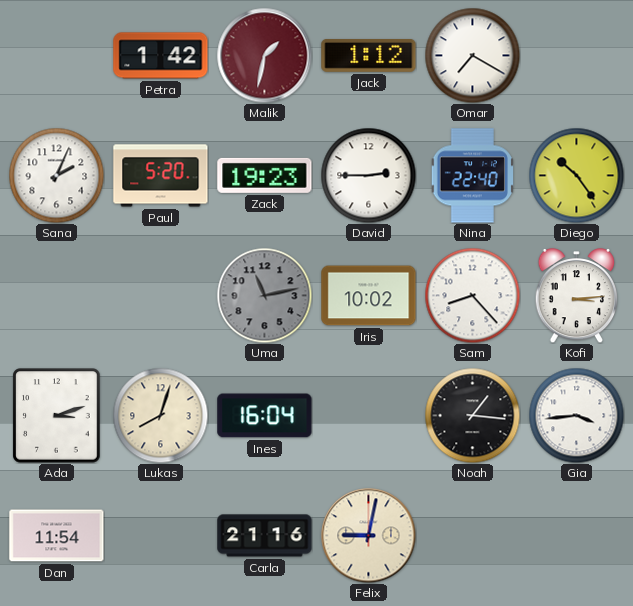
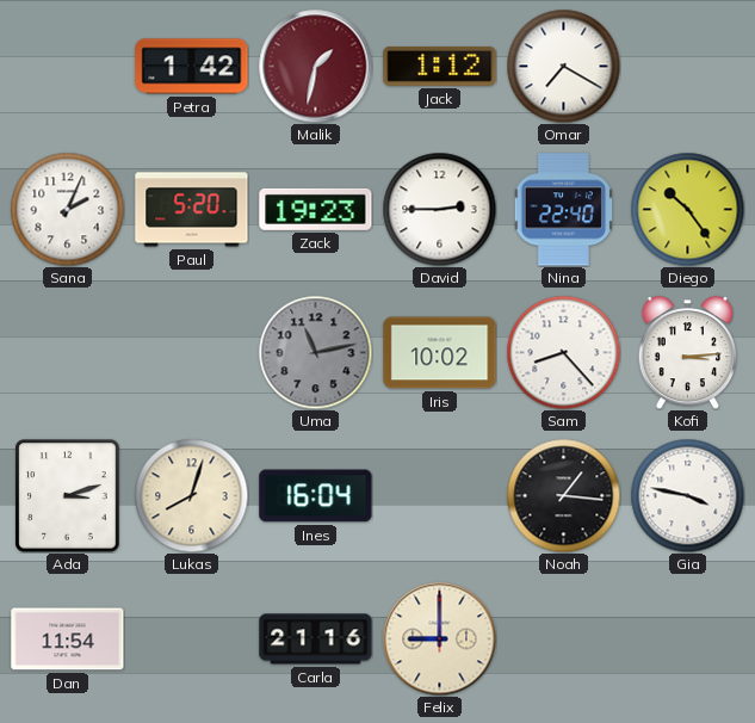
Gia: 3:44 -> 3:47
Felix: 9:02 -> 9:00
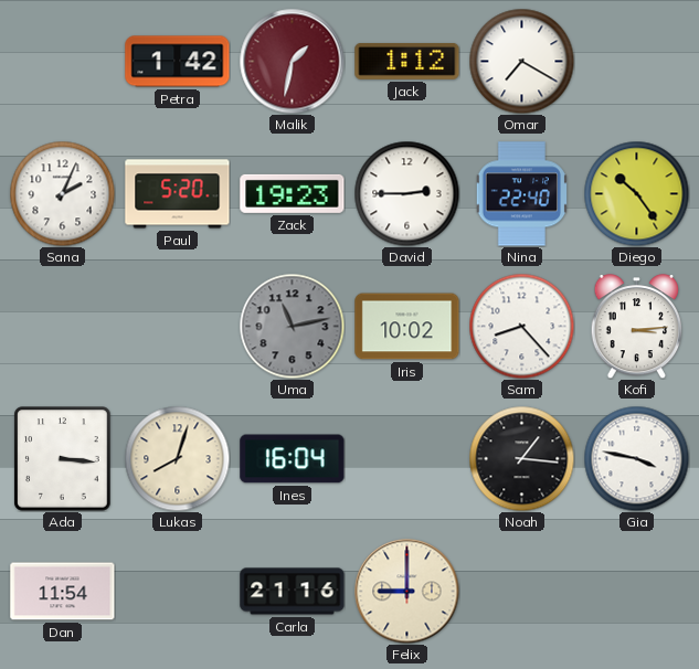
Ada: 3:12 -> 3:16
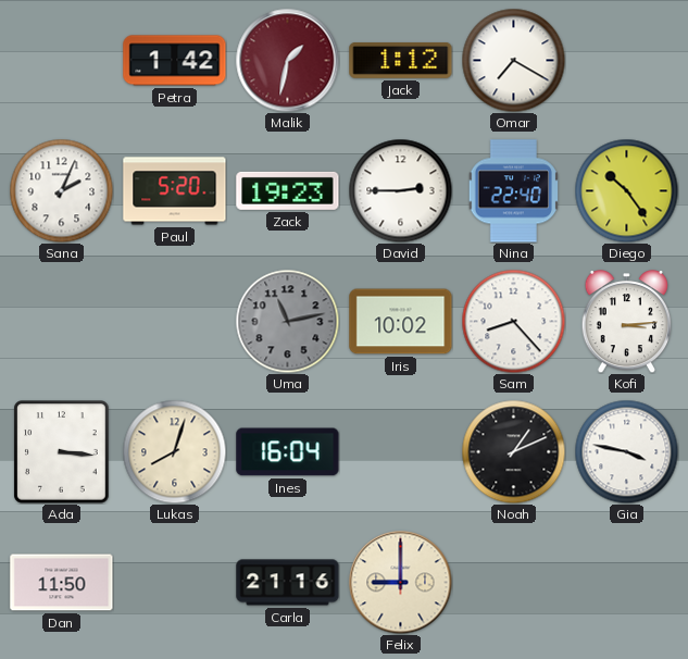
Noah: 1:16 -> 1:11
Dan: 11:54 -> 11:50
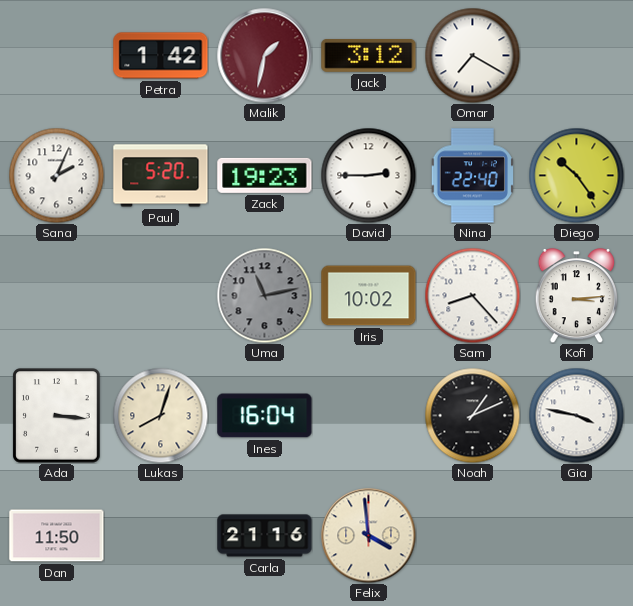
Jack: 1:12 -> 3:12
Felix: 9:00 -> 3:59
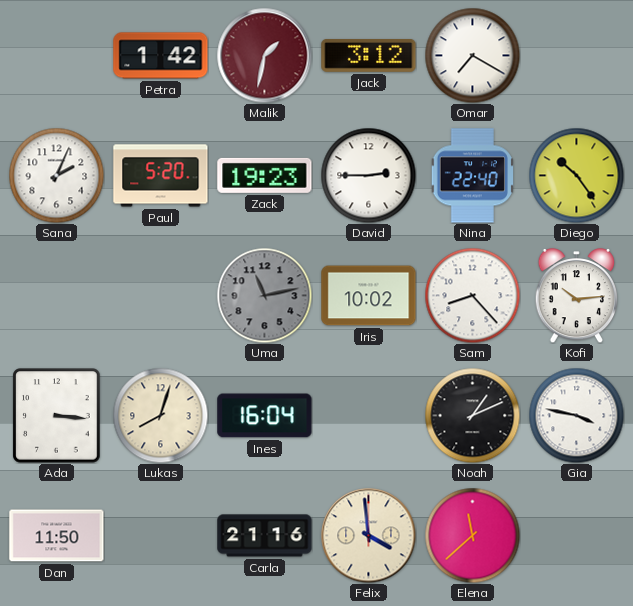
Kofi: 3:14 -> 10:14
Elena: none -> 11:38
